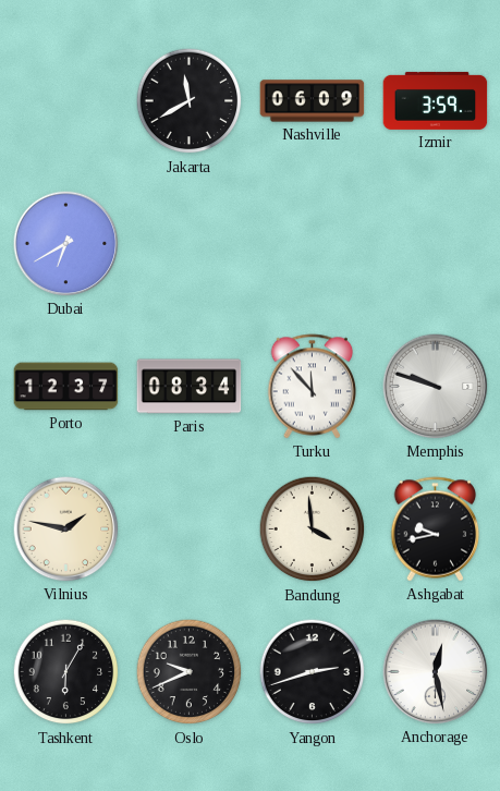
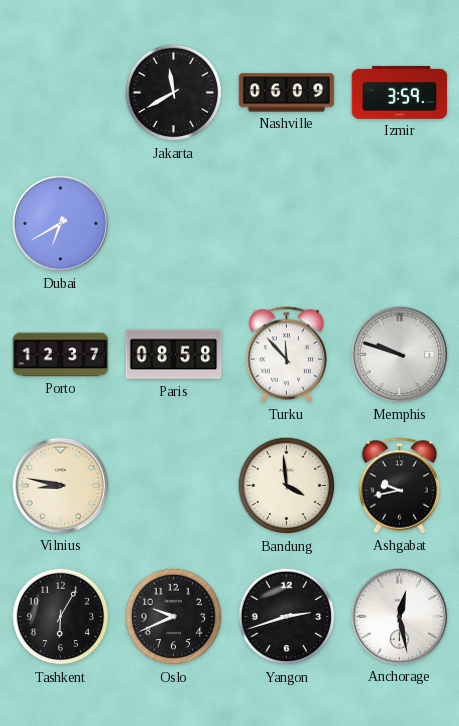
Paris: 08:34 -> 08:58
Vilnius: 1:47 -> 8:47
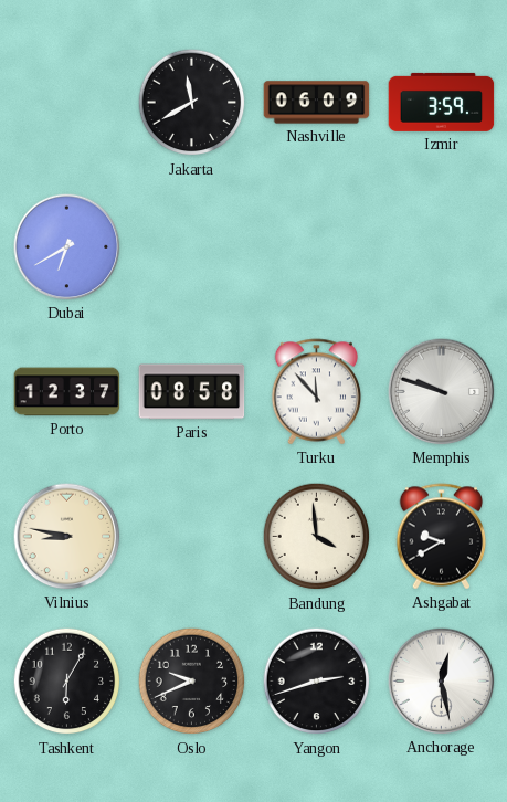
Ashgabat: 9:43 -> 9:40
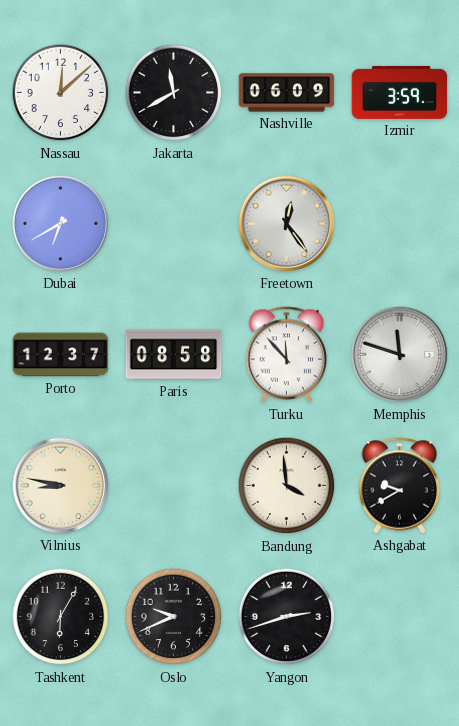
Nassau: none -> 12:08
Freetown: none -> 12:24
Memphis: 9:48 -> 11:48
Anchorage: 12:28 -> none
